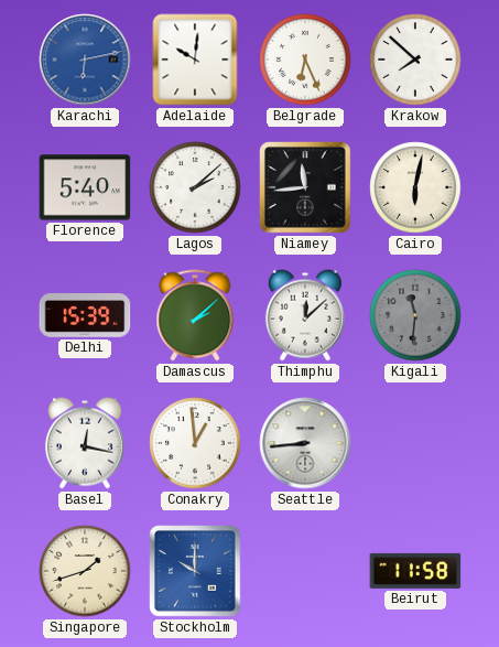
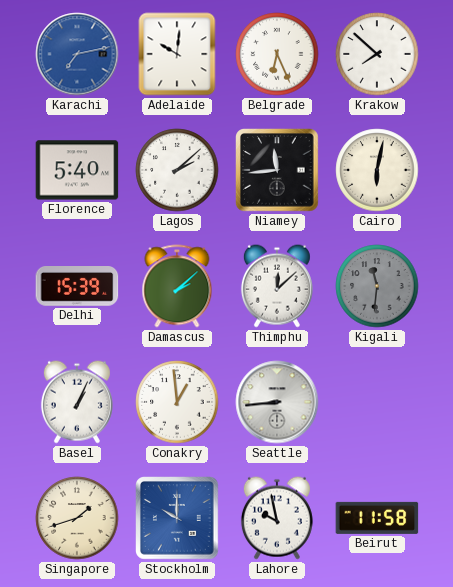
Karachi: 6:13 -> 7:13
Basel: 12:17 -> 1:04
Lahore: none -> 9:58
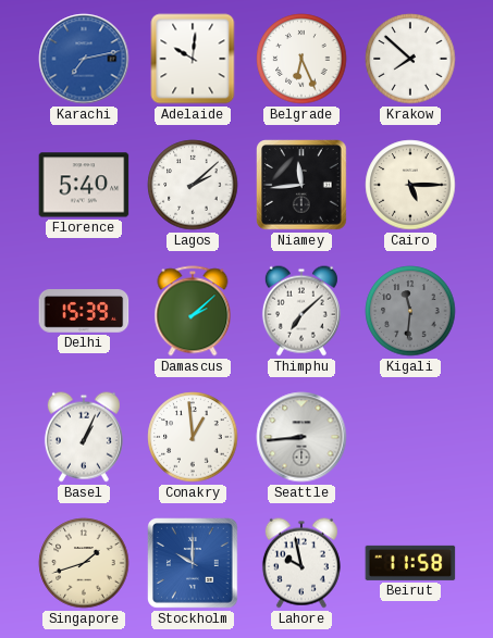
Cairo: 6:02 -> 5:15
Thimphu: 12:08 -> 7:08
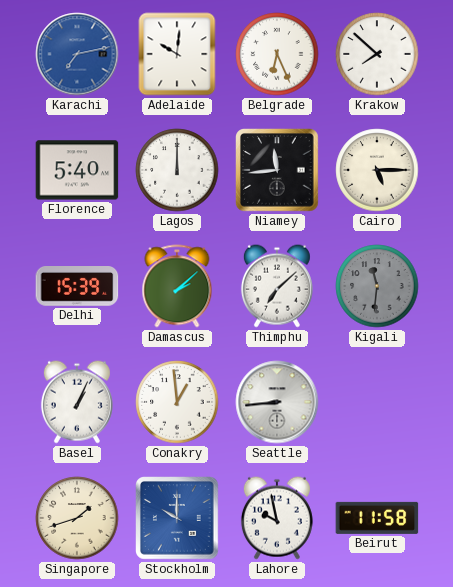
Lagos: 2:08 -> 12:00
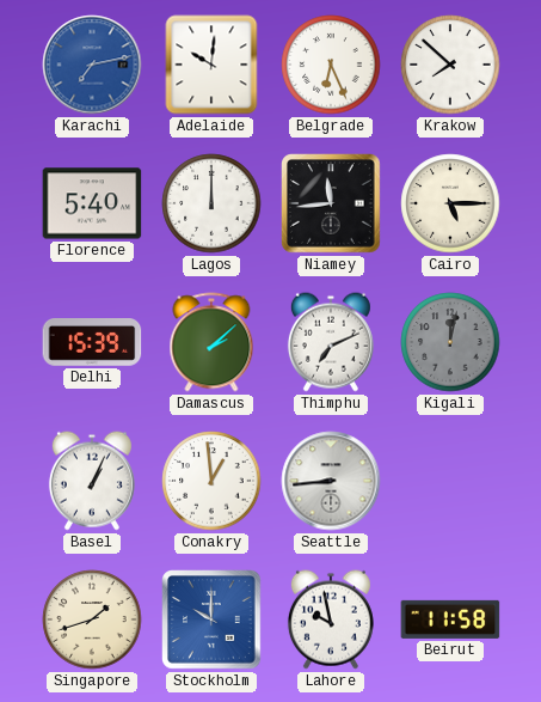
Thimphu: 7:08 -> 7:11
Kigali: 11:31 -> 12:02
